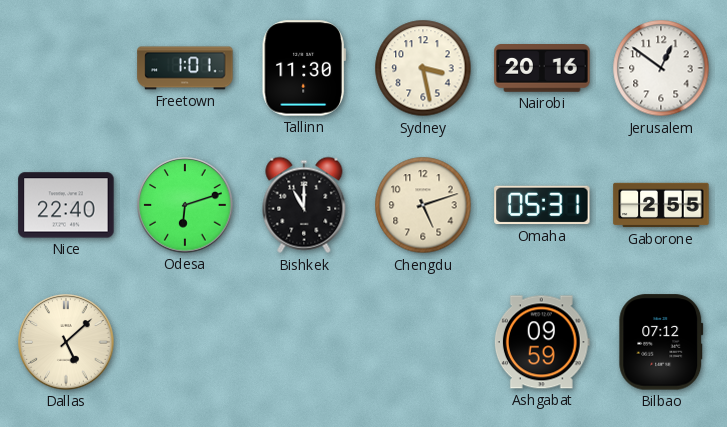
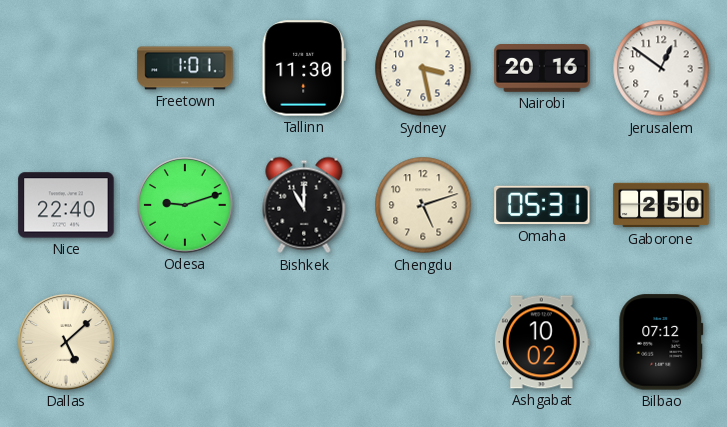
Odesa: 6:12 -> 9:12
Gaborone: 2:55 -> 2:50
Ashgabat: 09:59 -> 10:02
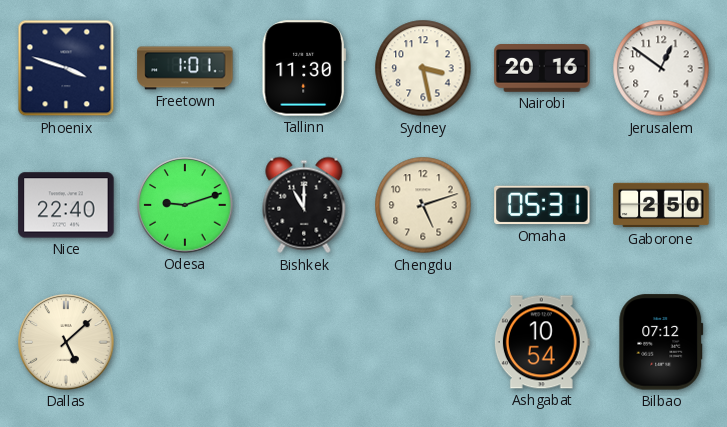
Phoenix: none -> 3:48
Ashgabat: 10:02 -> 10:54
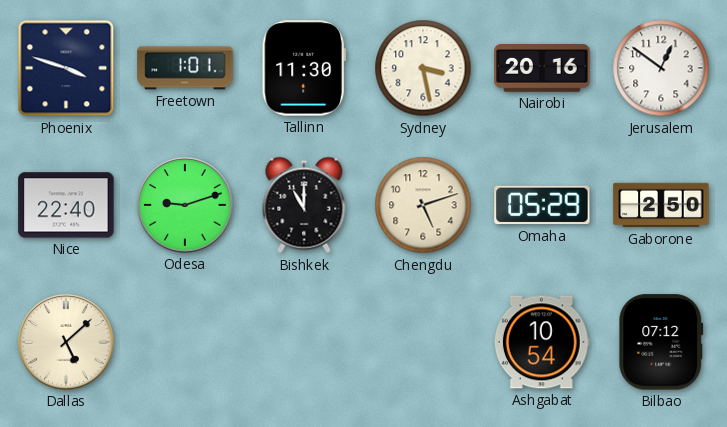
Omaha: 05:31 -> 05:29
